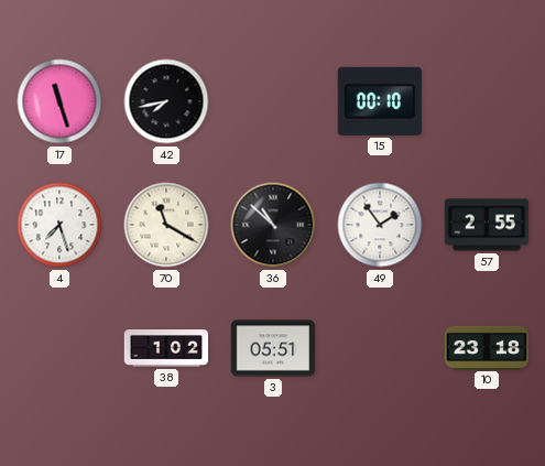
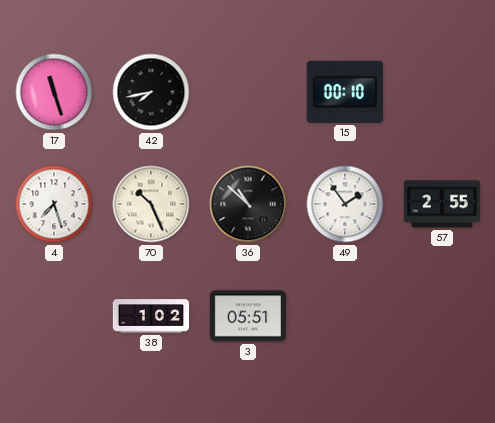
70: 11:20 -> 10:26
10: 23:18 -> none
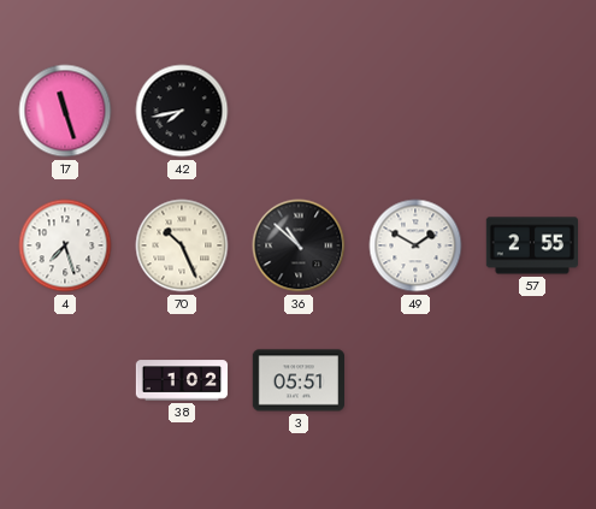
15: 00:10 -> none
49: 1:54 -> 1:50
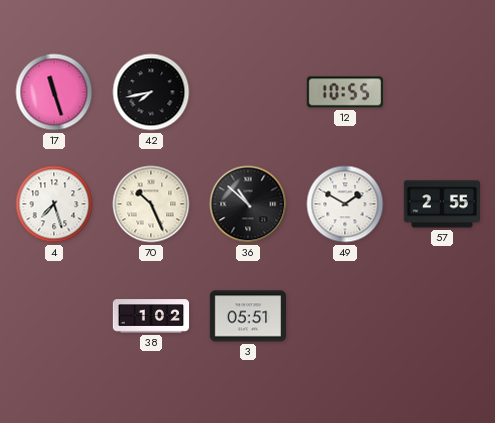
12: none -> 10:55
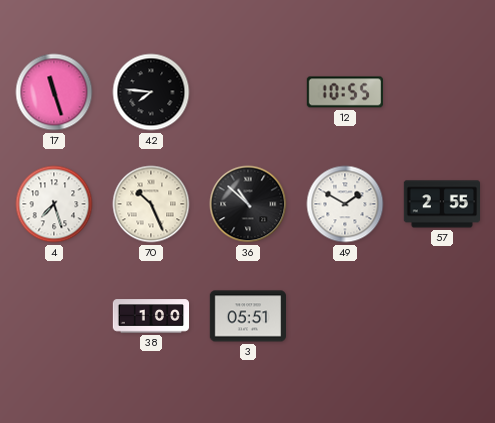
42: 7:43 -> 7:46
38: 1:02 -> 1:00
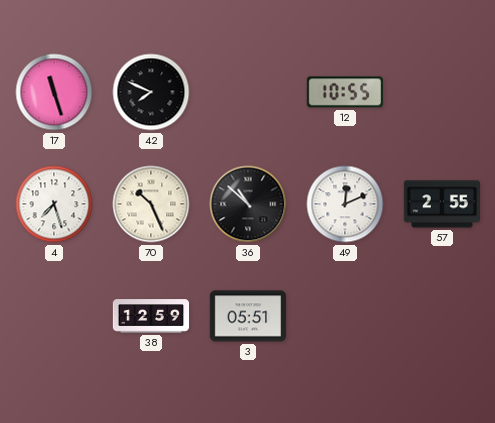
42: 7:46 -> 7:49
49: 1:50 -> 12:11
38: 1:00 -> 12:59
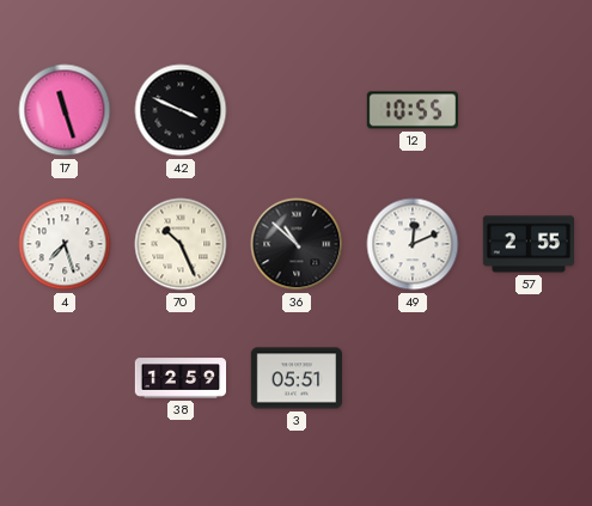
42: 7:49 -> 3:49
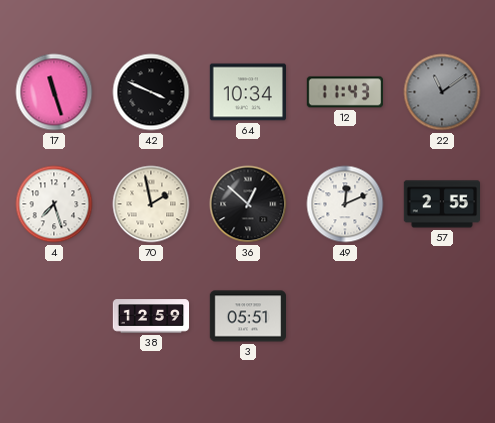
64: none -> 10:34
12: 10:55 -> 11:43
22: none -> 11:09
70: 10:26 -> 1:58
36: 10:52 -> 12:52
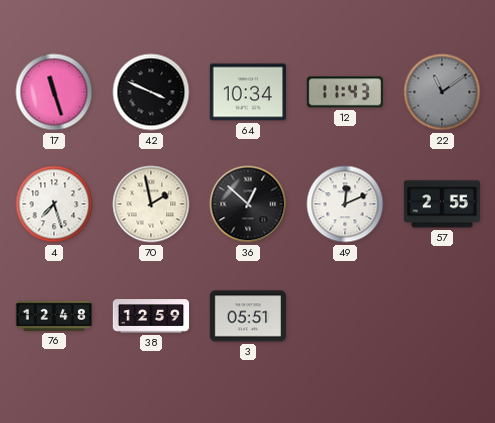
76: none -> 12:48
